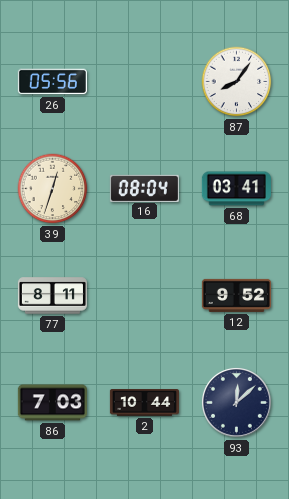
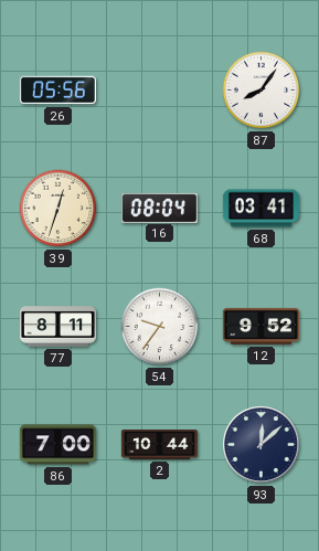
54: none -> 9:36
86: 7:03 -> 7:00
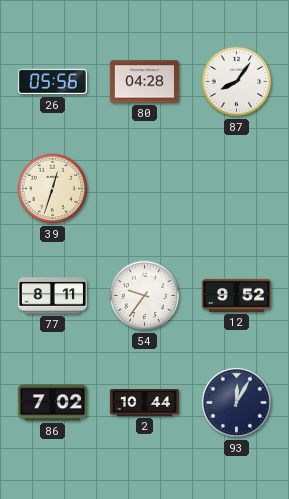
80: none -> 04:28
16: 08:04 -> none
68: 03:41 -> none
86: 7:00 -> 7:02
93: 12:08 -> 12:05
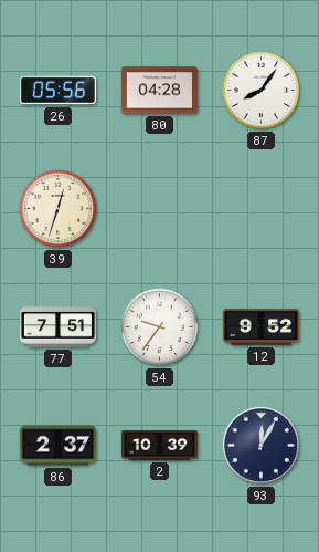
77: 8:11 -> 7:51
86: 7:02 -> 2:37
2: 10:44 -> 10:39
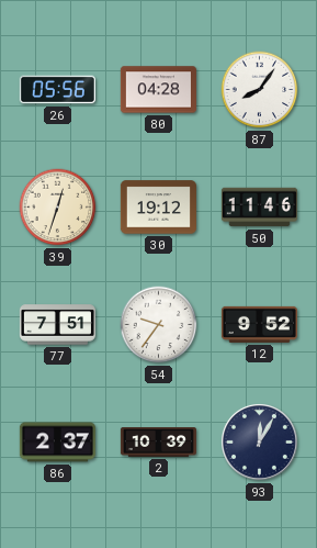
30: none -> 19:12
50: none -> 11:46
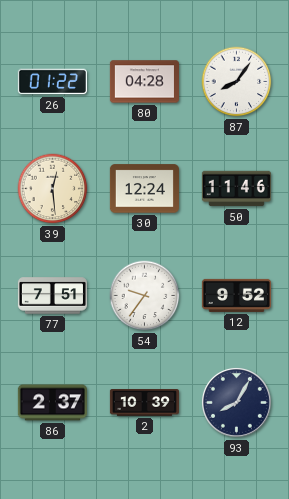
26: 05:56 -> 01:22
39: 12:33 -> 12:29
30: 19:12 -> 12:24
93: 12:05 -> 8:05
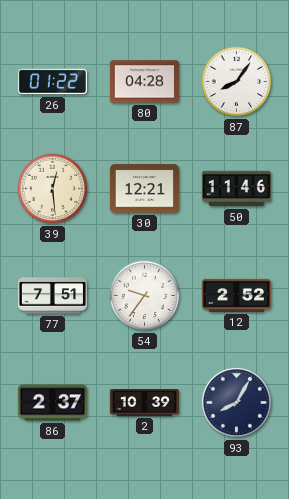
30: 12:24 -> 12:21
12: 9:52 -> 2:52
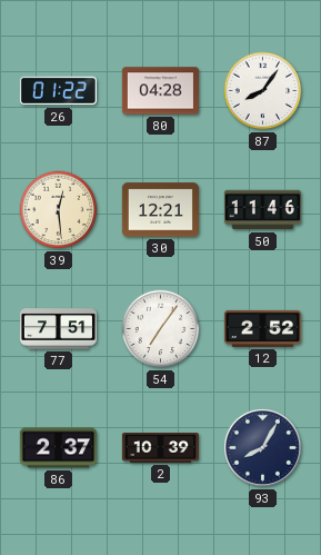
54: 9:36 -> 7:06
